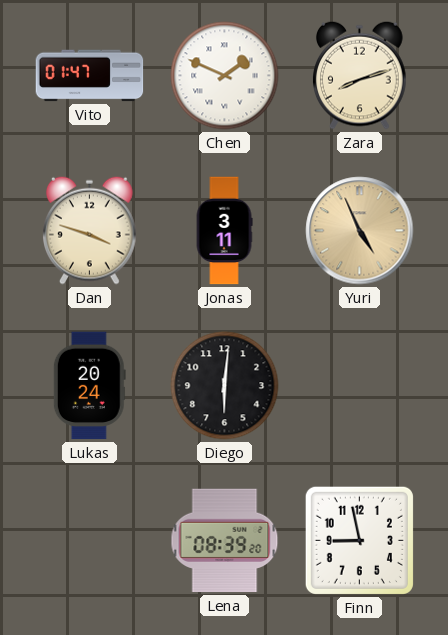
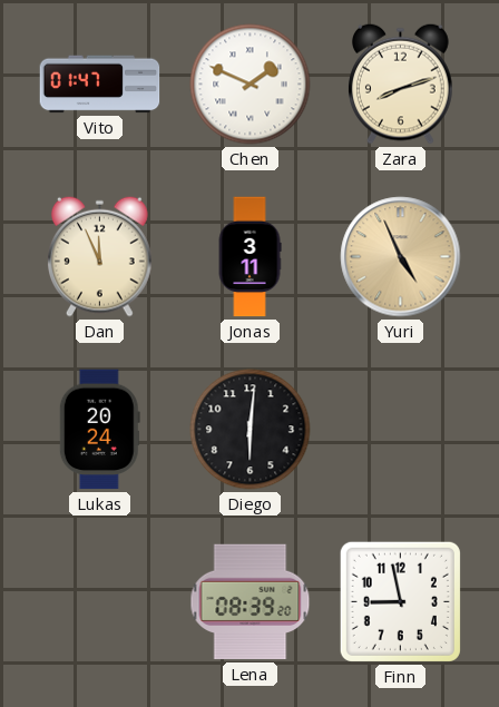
Dan: 3:48 -> 11:56
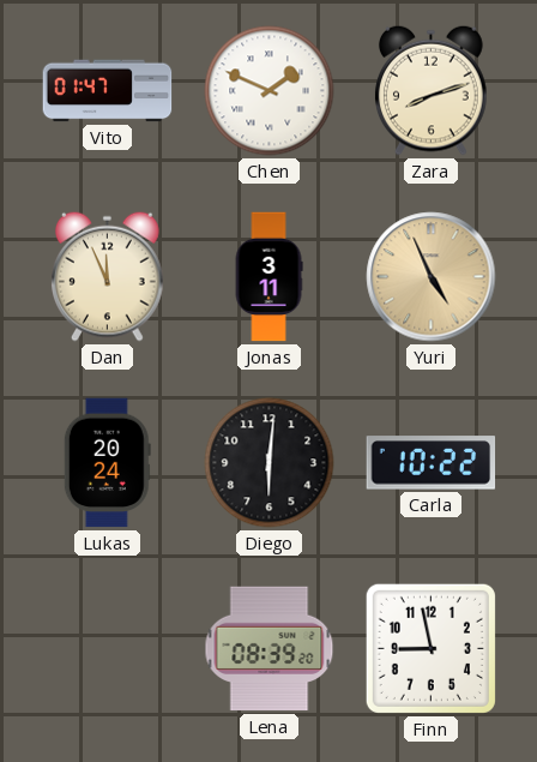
Carla: none -> 10:22
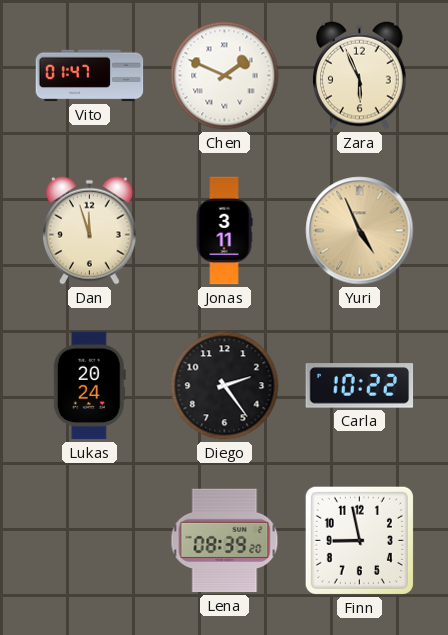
Zara: 8:12 -> 5:56
Dan: 11:56 -> 11:57
Diego: 6:01 -> 2:24
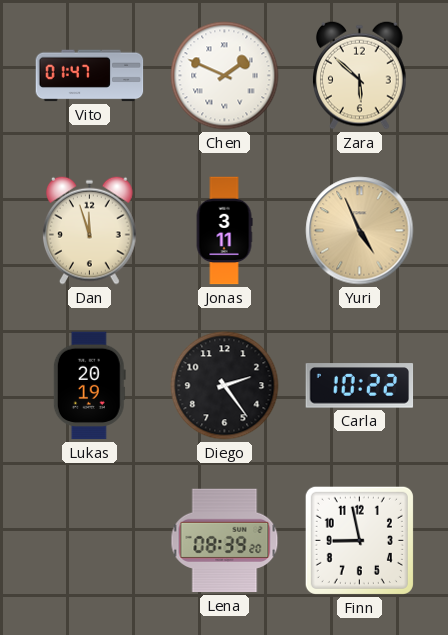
Zara: 5:56 -> 5:52
Lukas: 20:24 -> 20:19
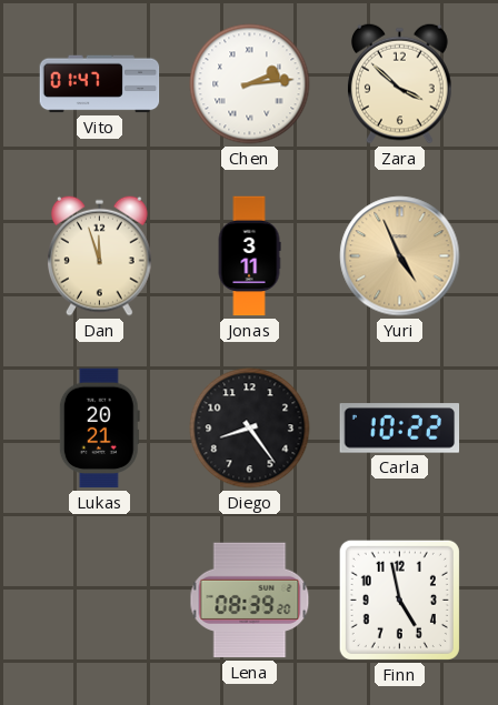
Chen: 1:49 -> 2:14
Zara: 5:52 -> 3:52
Lukas: 20:19 -> 20:21
Diego: 2:24 -> 8:24
Finn: 8:58 -> 4:58
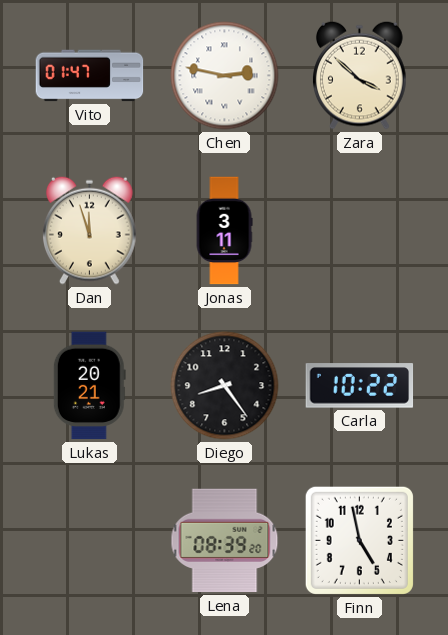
Chen: 2:14 -> 2:47
Yuri: 4:56 -> none
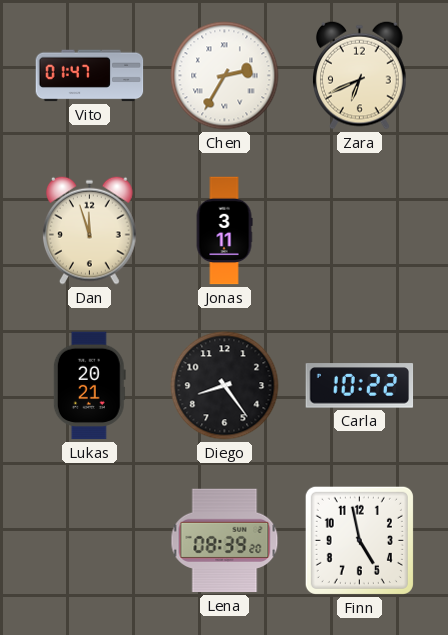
Chen: 2:47 -> 2:35
Zara: 3:52 -> 6:41
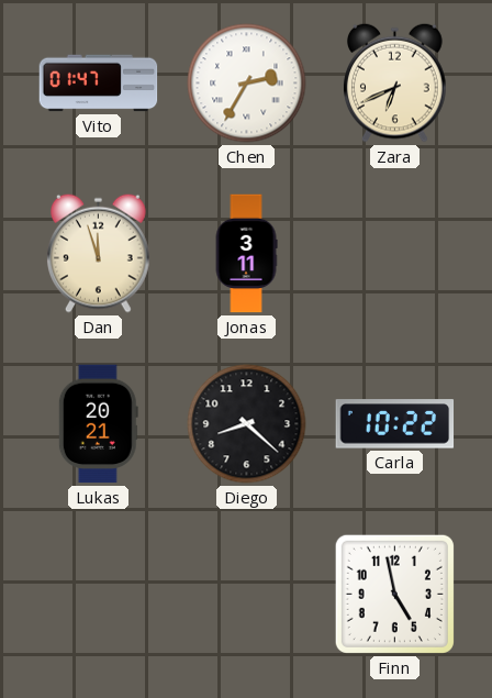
Diego: 8:24 -> 8:22
Lena: 08:39 -> none
